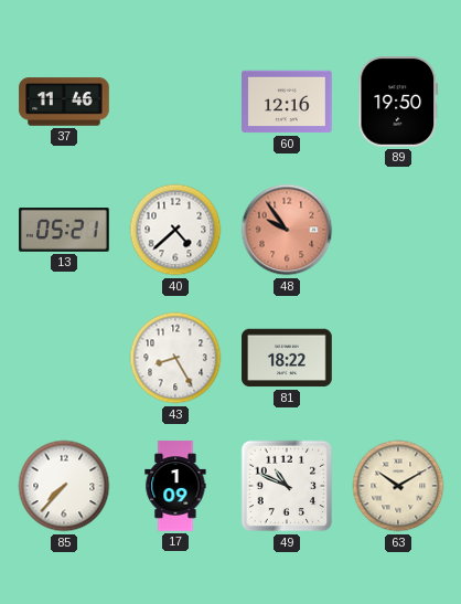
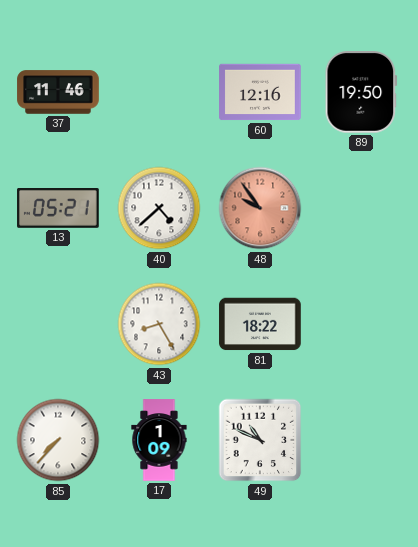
63: 10:10 -> none
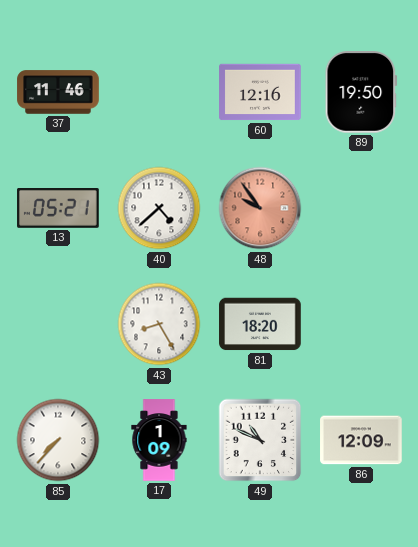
81: 18:22 -> 18:20
86: none -> 12:09
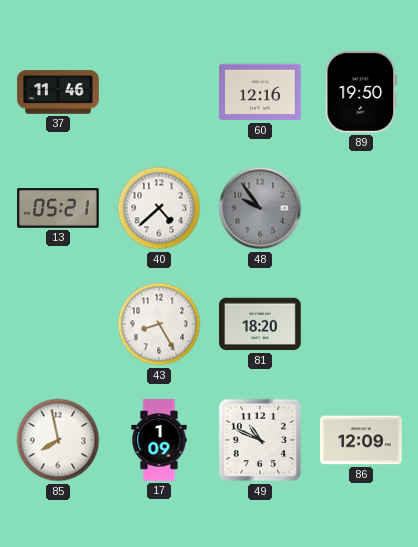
48 dial: salmon -> grey
85: 7:37 -> 7:58
